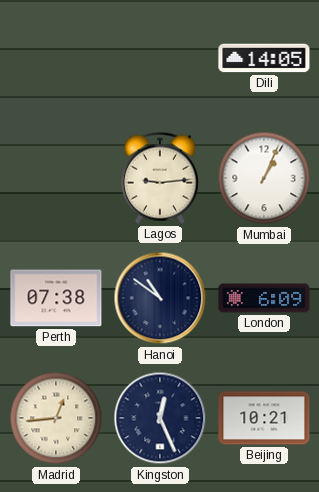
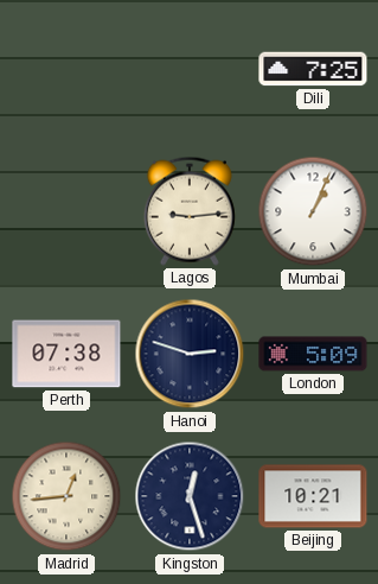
Dili: 14:05 -> 7:25
Hanoi: 10:51 -> 2:48
London: 6:09 -> 5:09
Kingston: 12:26 -> 12:27
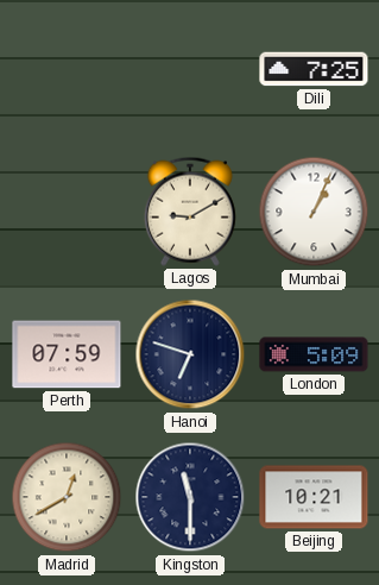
Lagos: 9:14 -> 9:10
Perth: 07:38 -> 07:59
Hanoi: 2:48 -> 6:48
Madrid: 12:44 -> 12:40
Kingston: 12:27 -> 11:30
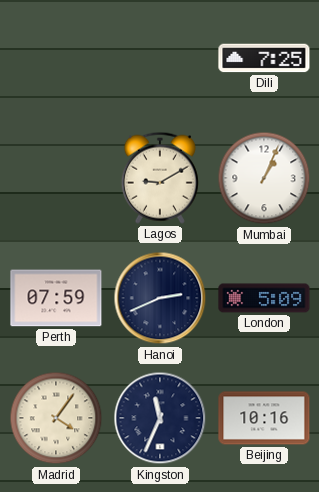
Hanoi: 6:48 -> 2:41
Madrid: 12:40 -> 4:06
Kingston: 11:30 -> 11:34
Beijing: 10:21 -> 10:16
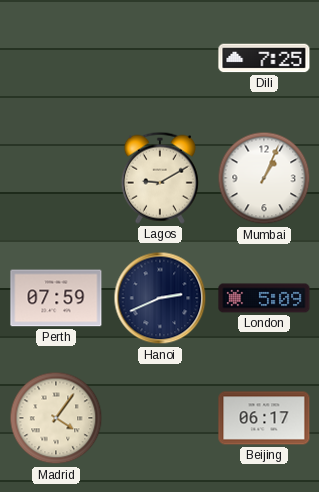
Kingston: 11:34 -> none
Beijing: 10:16 -> 06:17
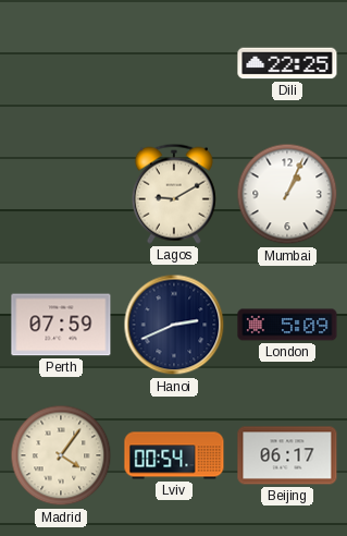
Dili: 7:25 -> 22:25
Lviv: none -> 00:54
